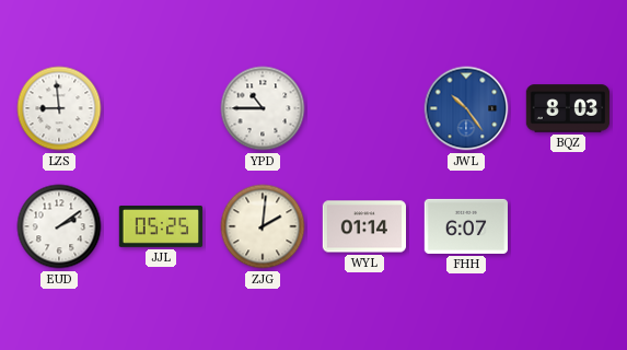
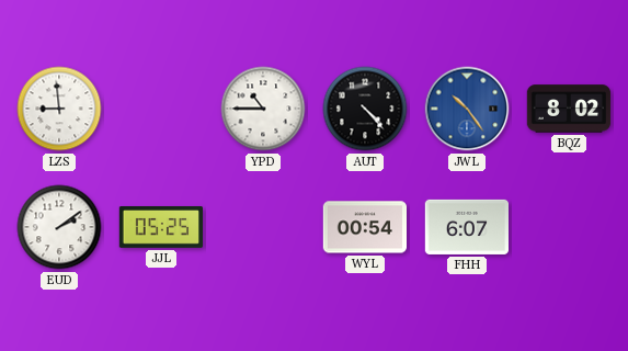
AUT: none -> 4:23
BQZ: 8:03 -> 8:02
ZJG: 2:01 -> none
WYL: 01:14 -> 00:54
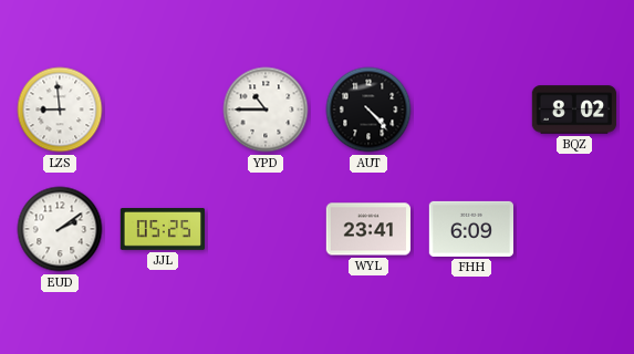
JWL: 10:24 -> none
WYL: 00:54 -> 23:41
FHH: 6:07 -> 6:09
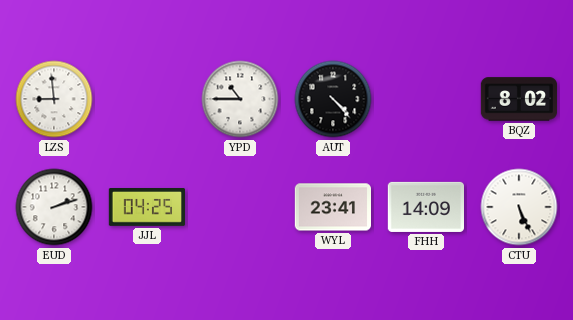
EUD: 2:09 -> 2:12
JJL: 05:25 -> 04:25
FHH: 6:09 -> 14:09
CTU: none -> 5:26
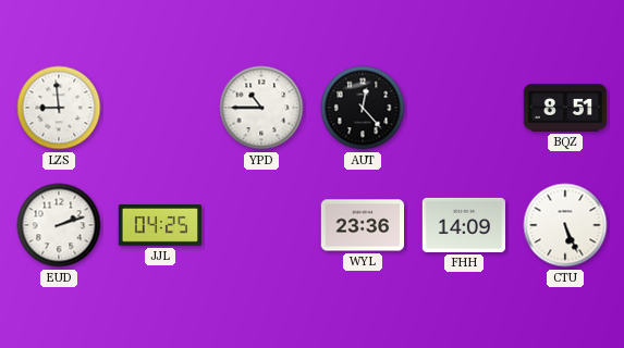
AUT: 4:23 -> 12:23
BQZ: 8:02 -> 8:51
WYL: 23:41 -> 23:36
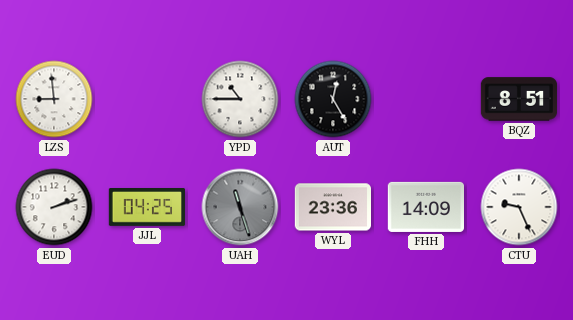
AUT: 12:23 -> 12:25
UAH: none -> 11:27
CTU: 5:26 -> 9:26
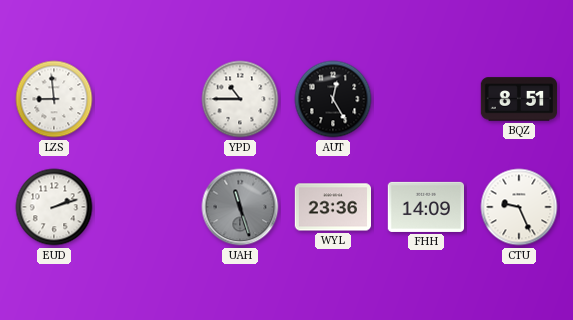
JJL: 04:25 -> none
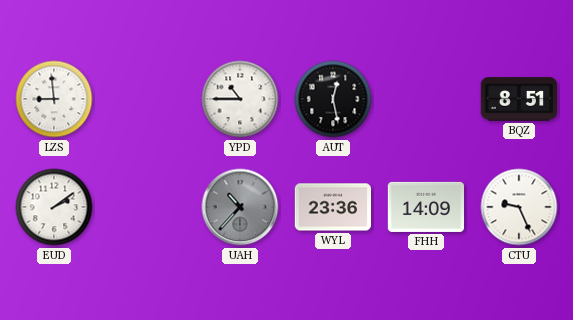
AUT: 12:25 -> 12:28
EUD: 2:12 -> 2:09
UAH: 11:27 -> 10:37
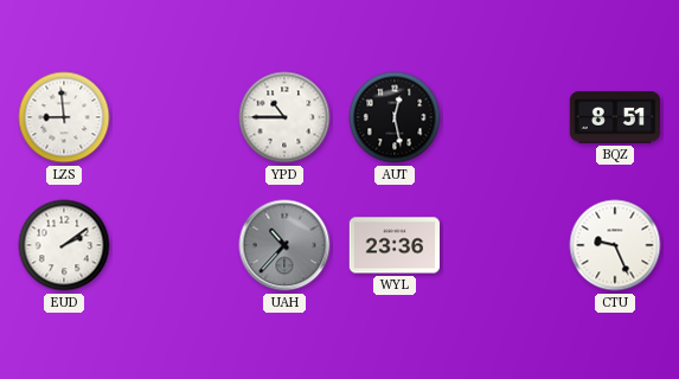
FHH: 14:09 -> none
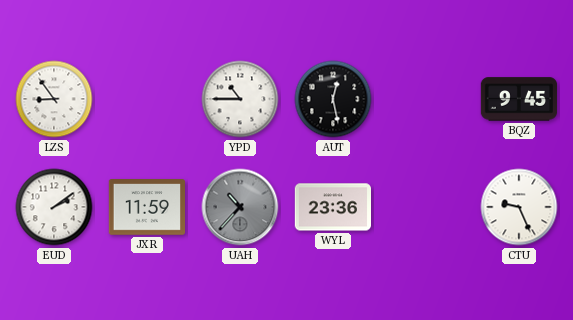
LZS: 8:59 -> 8:54
BQZ: 8:51 -> 9:45
JXR: none -> 11:59
